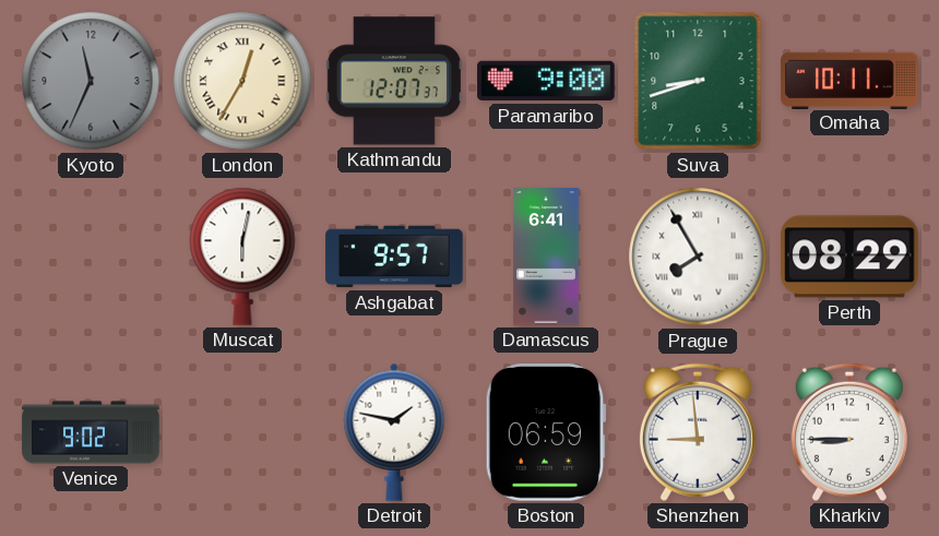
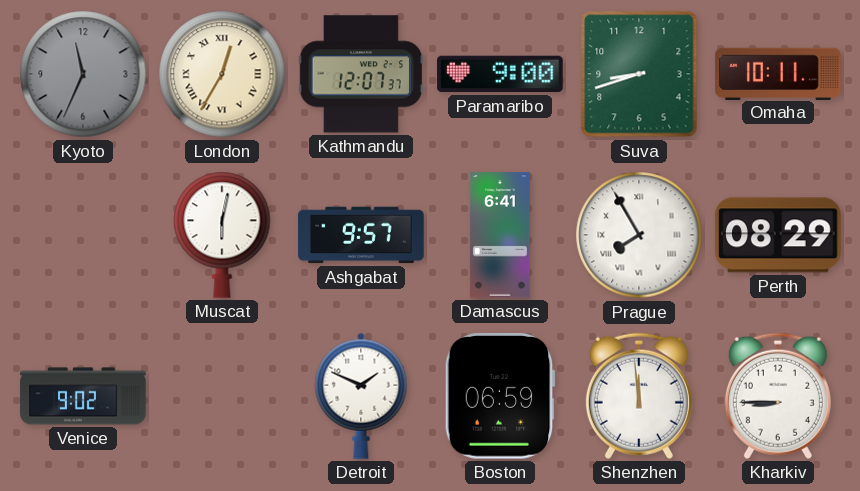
Detroit: 1:47 -> 1:49
Shenzhen: 8:59 -> 11:59
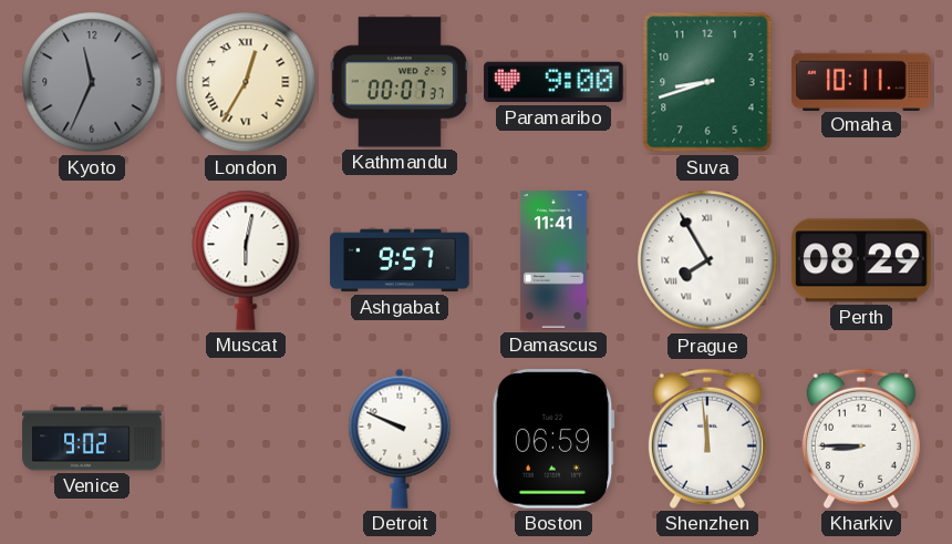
Kathmandu: 12:07 -> 00:07
Damascus: 6:41 -> 11:41
Detroit: 1:49 -> 9:49
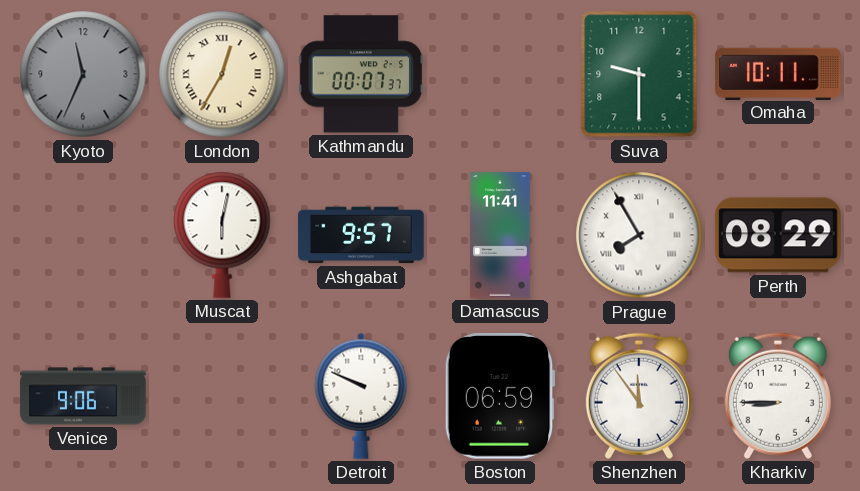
Paramaribo: 9:00 -> none
Suva: 8:42 -> 9:30
Venice: 9:02 -> 9:06
Shenzhen: 11:59 -> 11:54
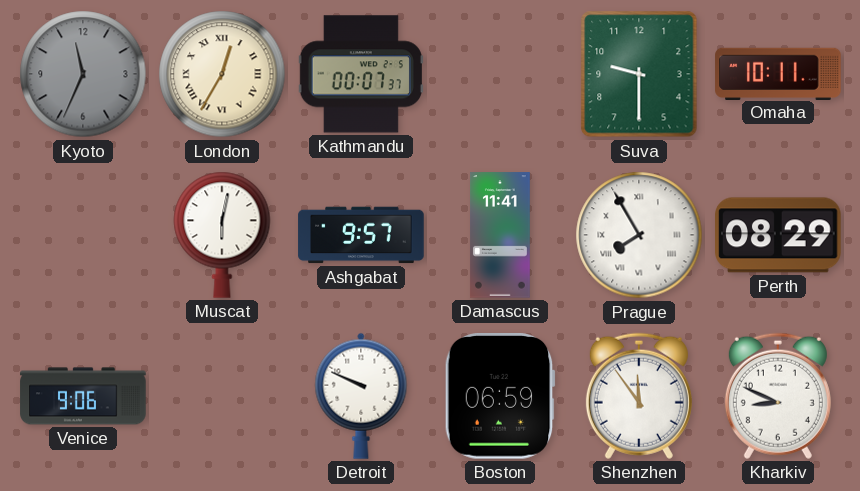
Kharkiv: 8:45 -> 8:49
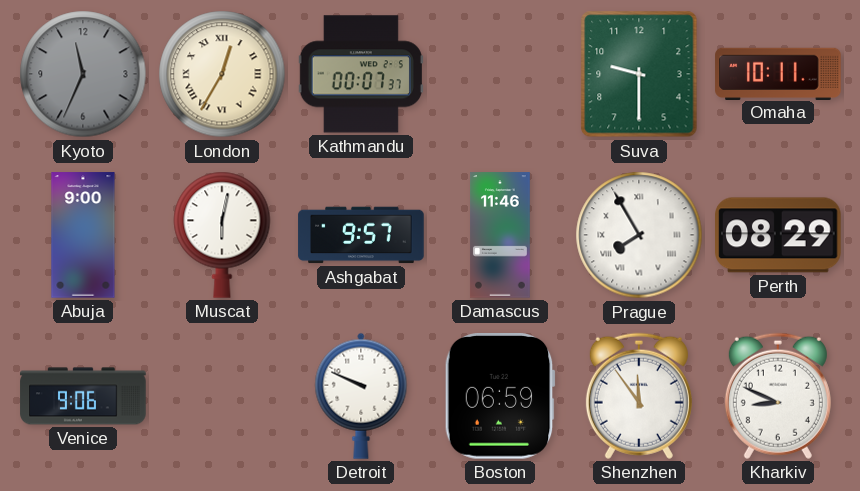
Abuja: none -> 9:00
Damascus: 11:41 -> 11:46
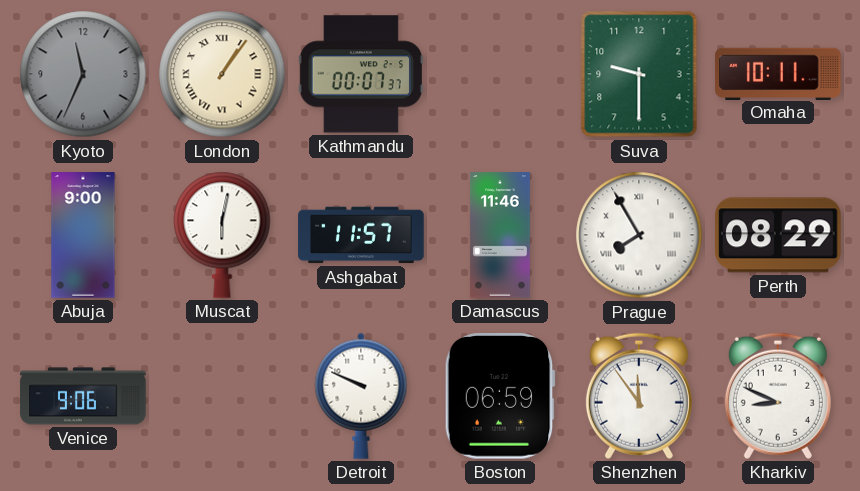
London: 12:35 -> 1:06
Ashgabat: 9:57 -> 11:57
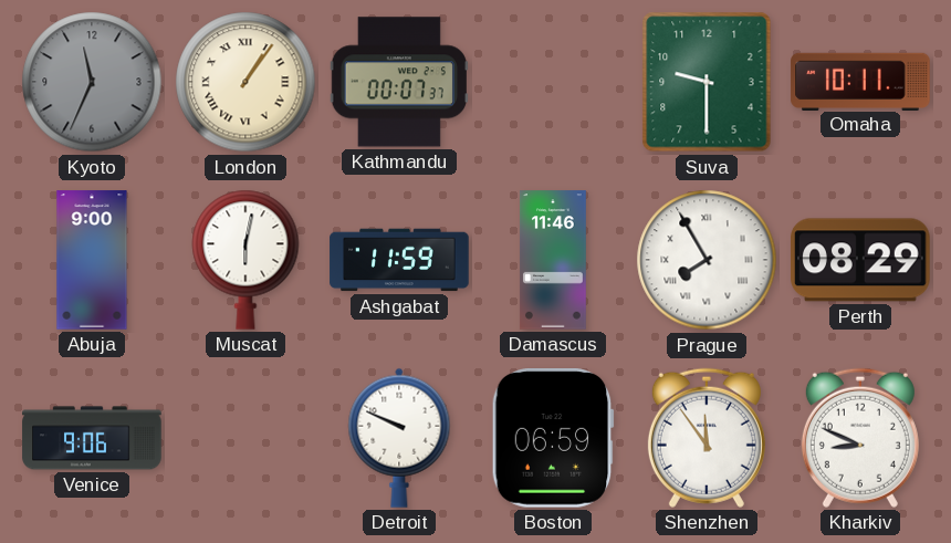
Ashgabat: 11:57 -> 11:59
